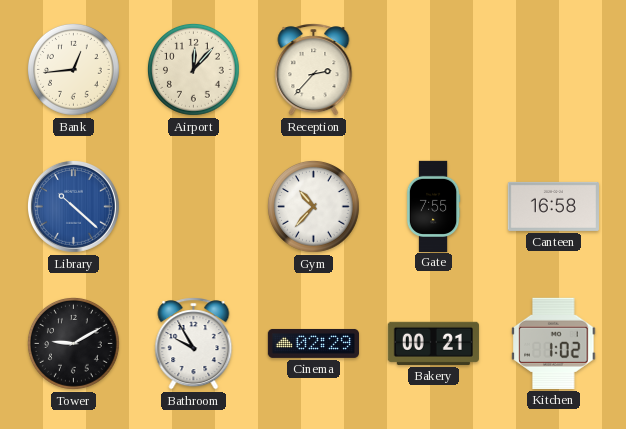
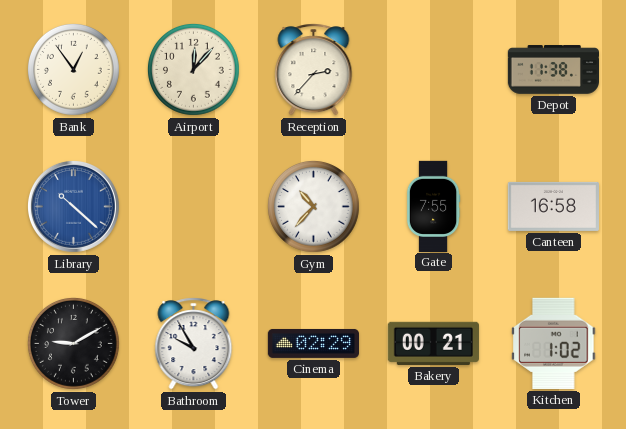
Bank: 12:44 -> 12:54
Depot: none -> 11:38
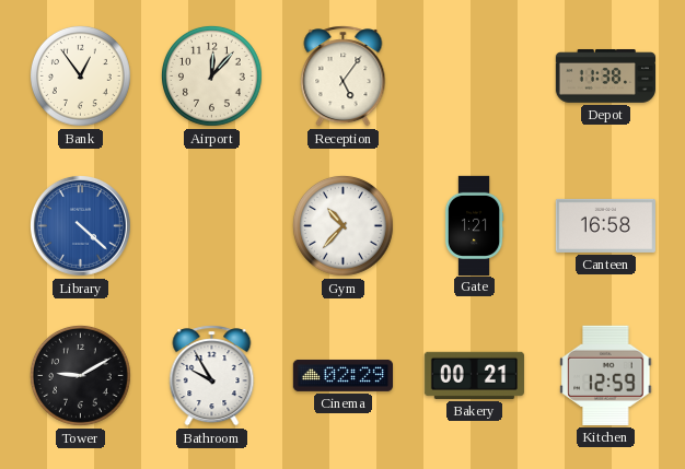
Reception: 2:37 -> 5:06
Library: 10:22 -> 4:22
Gate: 7:55 -> 1:21
Kitchen: 1:02 -> 12:59
